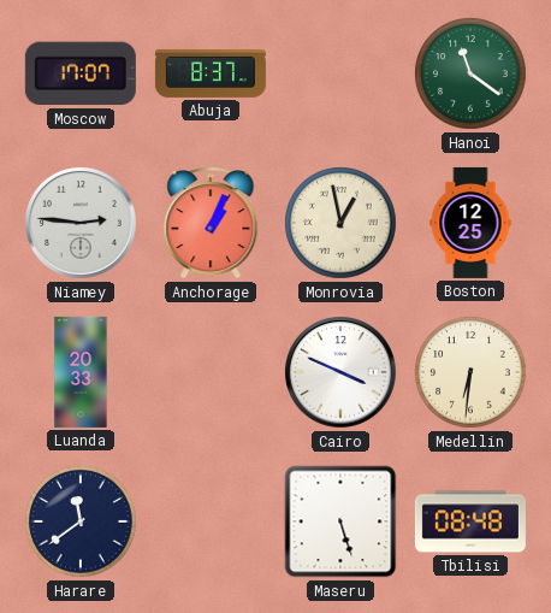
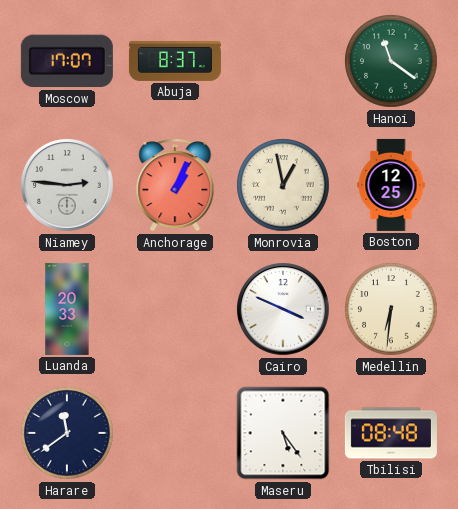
Maseru: 5:27 -> 5:24
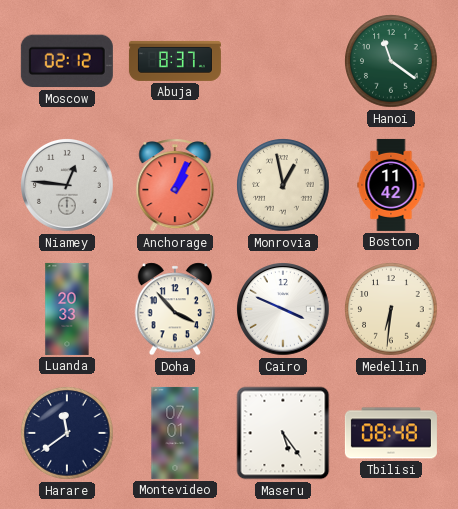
Moscow: 17:07 -> 02:12
Niamey: 2:46 -> 12:46
Boston: 12:25 -> 11:42
Doha: none -> 3:53
Montevideo: none -> 07:01
